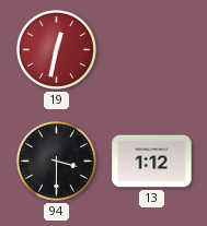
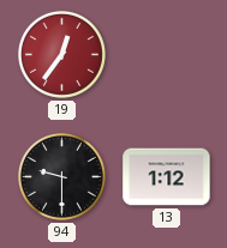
19: 12:32 -> 12:36
94: 3:30 -> 9:30
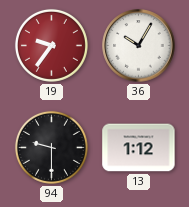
19: 12:36 -> 9:36
36: none -> 10:05
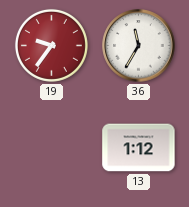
36: 10:05 -> 11:35
94: 9:30 -> none
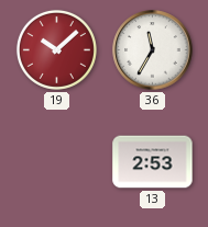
19: 9:36 -> 10:08
13: 1:12 -> 2:53
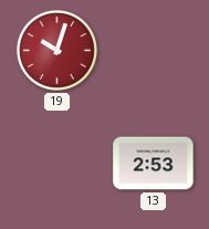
19: 10:08 -> 10:03
36: 11:35 -> none
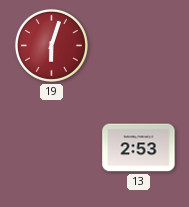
19: 10:03 -> 6:03
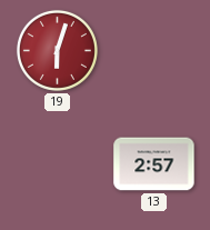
13: 2:53 -> 2:57
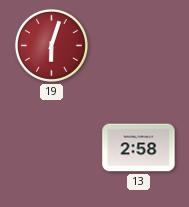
13: 2:57 -> 2:58
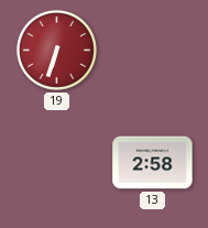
19: 6:03 -> 6:33
